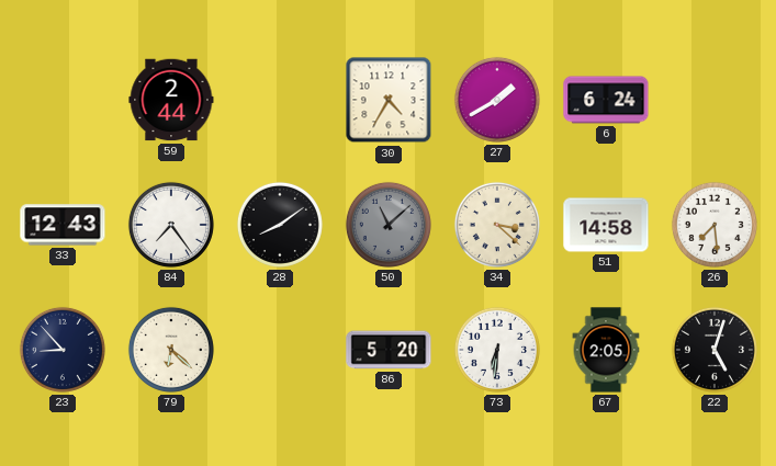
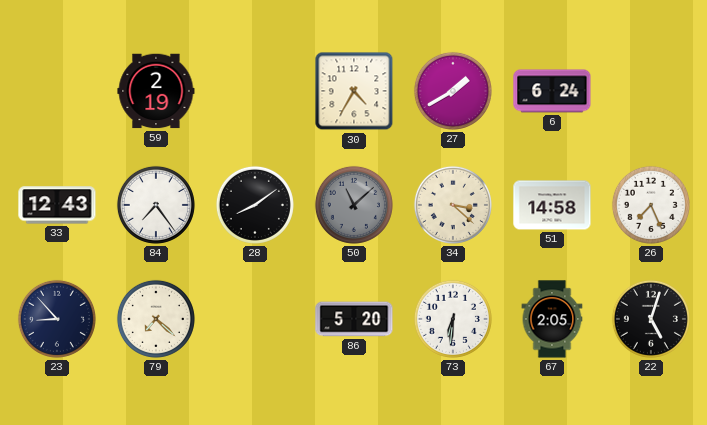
59: 2:44 -> 2:19
26: 7:29 -> 7:26
79: 6:22 -> 7:22
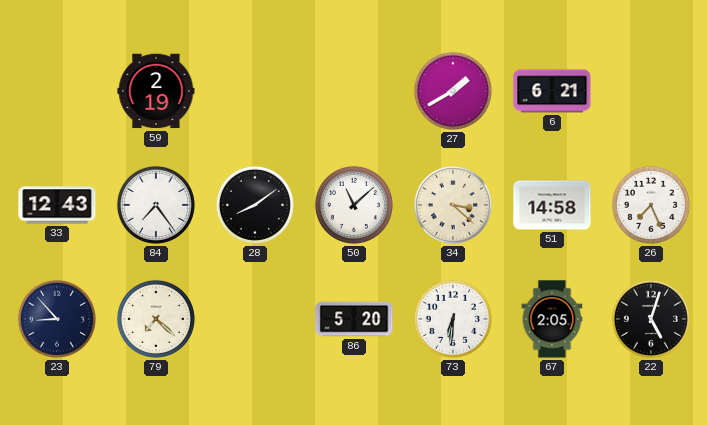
30: 4:35 -> none
6: 6:24 -> 6:21
50 dial: grey -> white
